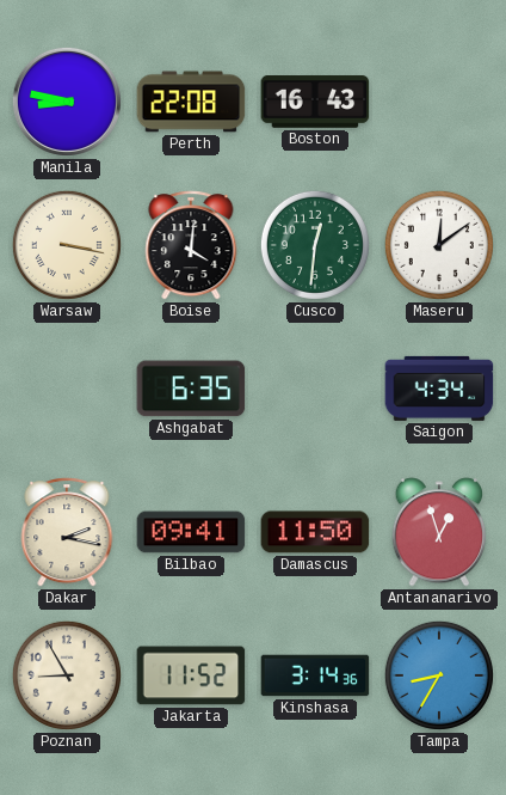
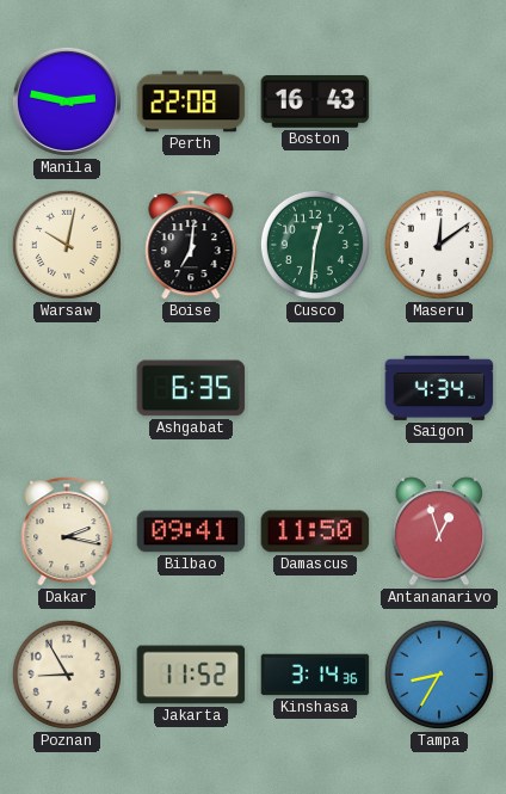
Manila: 8:47 -> 2:47
Warsaw: 3:17 -> 10:02
Boise: 4:01 -> 7:01
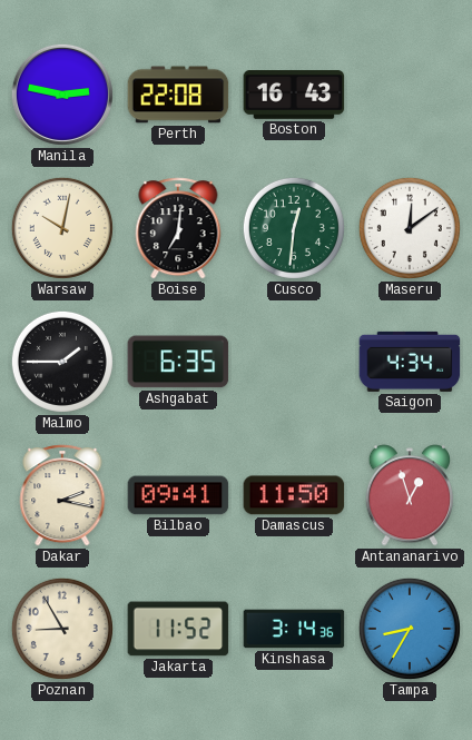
Malmo: none -> 1:45
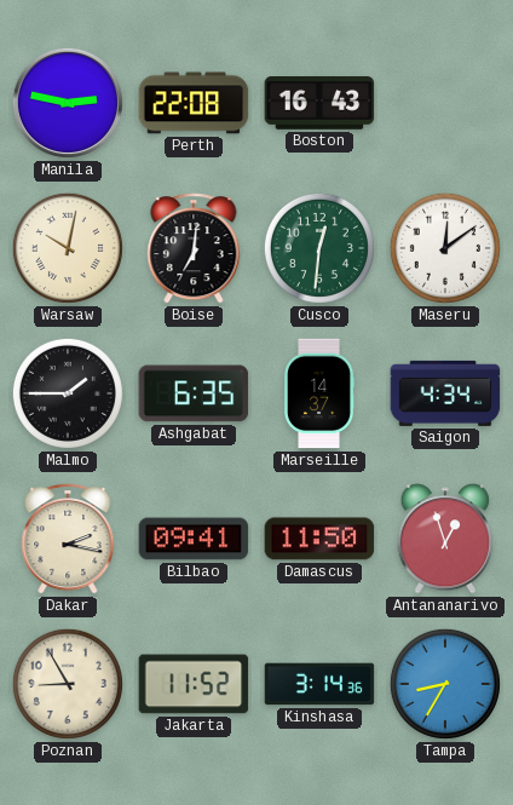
Marseille: none -> 14:37
